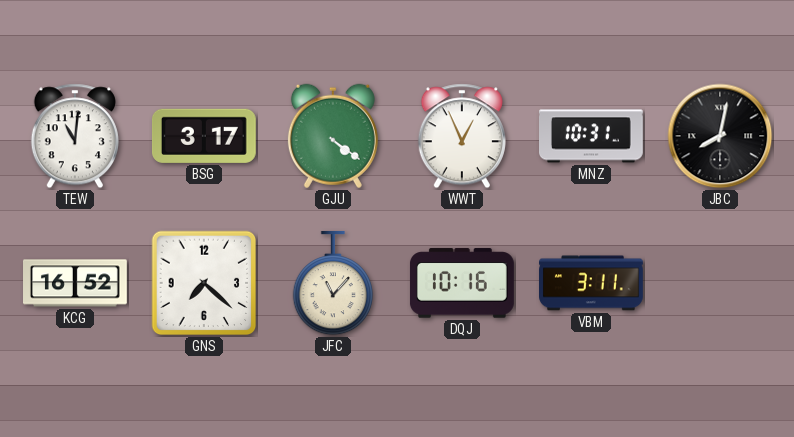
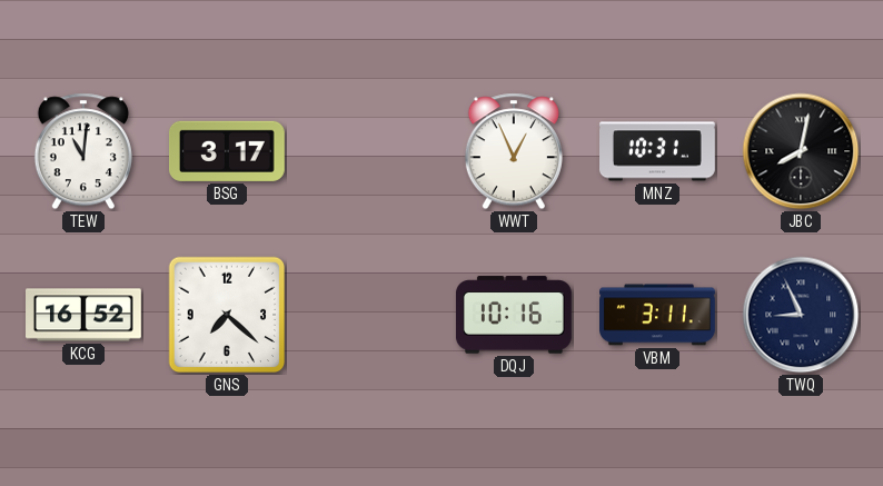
GJU: 4:21 -> none
JFC: 11:07 -> none
TWQ: none -> 8:56
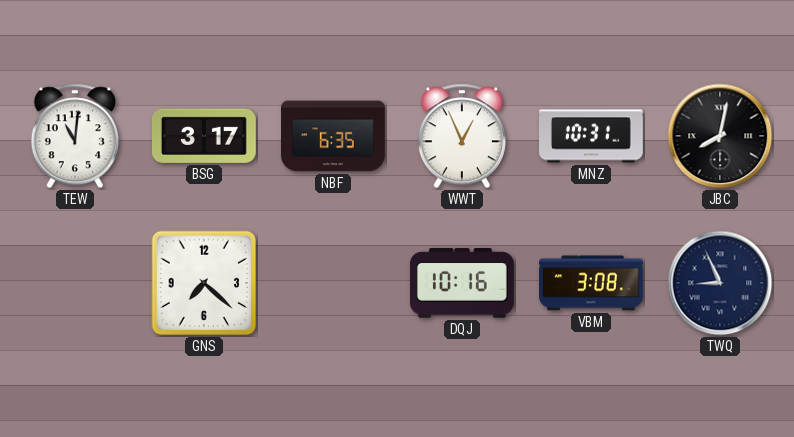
NBF: none -> 6:35
KCG: 16:52 -> none
VBM: 3:11 -> 3:08
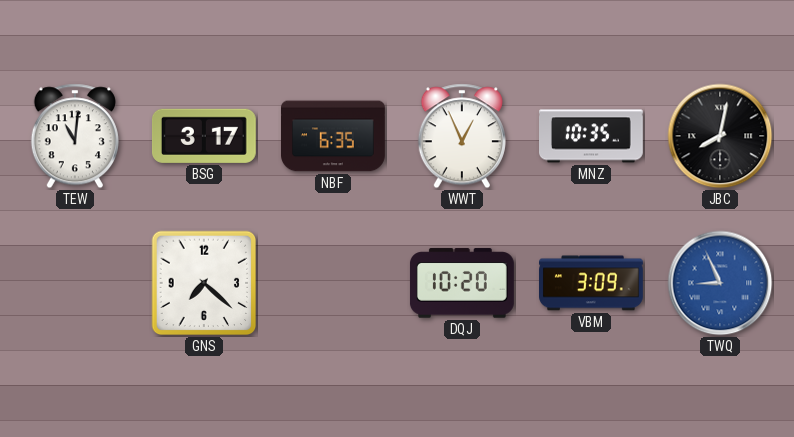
MNZ: 10:31 -> 10:35
DQJ: 10:16 -> 10:20
VBM: 3:08 -> 3:09
TWQ dial: navy -> blue
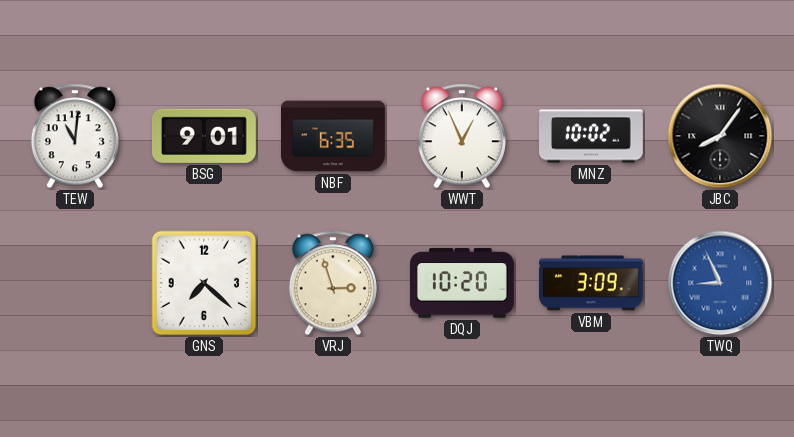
BSG: 3:17 -> 9:01
MNZ: 10:35 -> 10:02
JBC: 8:02 -> 8:06
VRJ: none -> 2:57
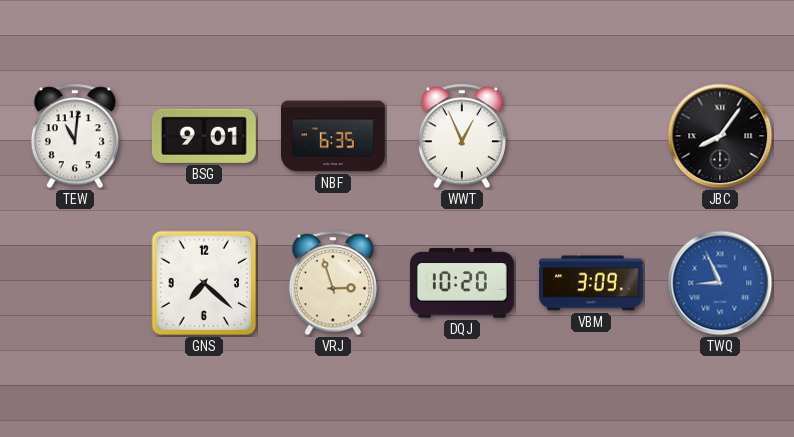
MNZ: 10:02 -> none
